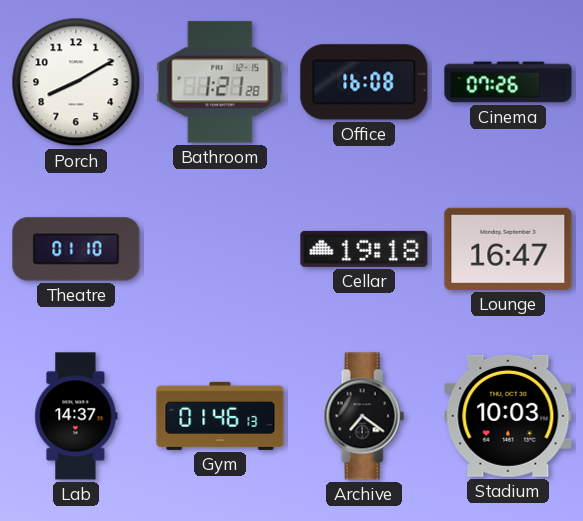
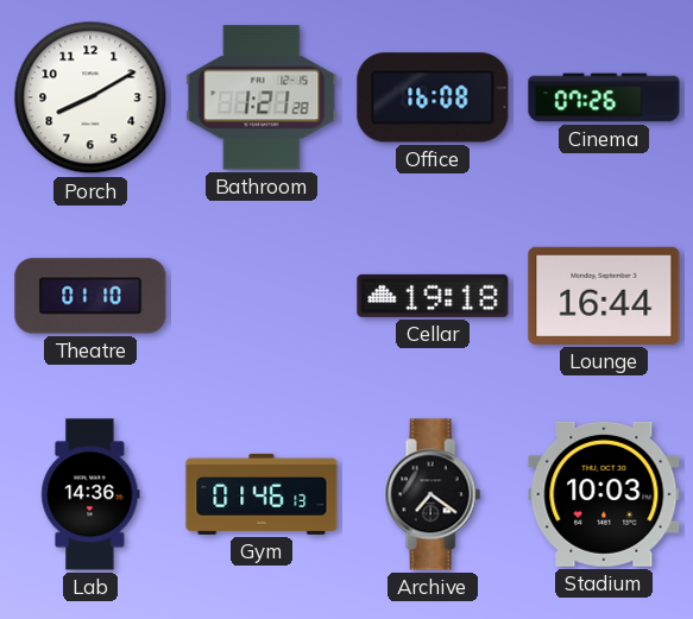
Lounge: 16:47 -> 16:44
Lab: 14:37 -> 14:36
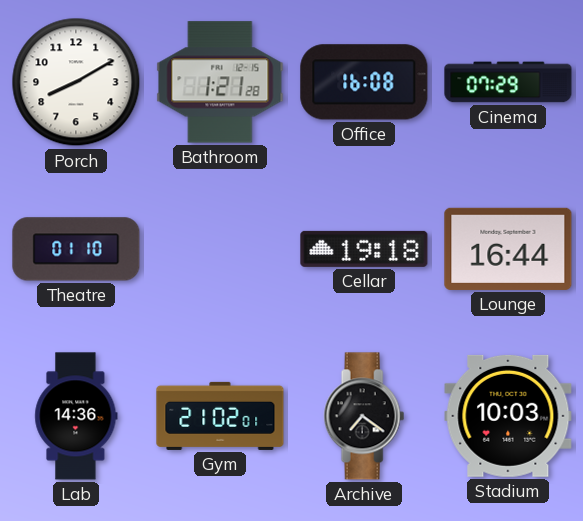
Cinema: 07:26 -> 07:29
Gym: 01:46 -> 21:02
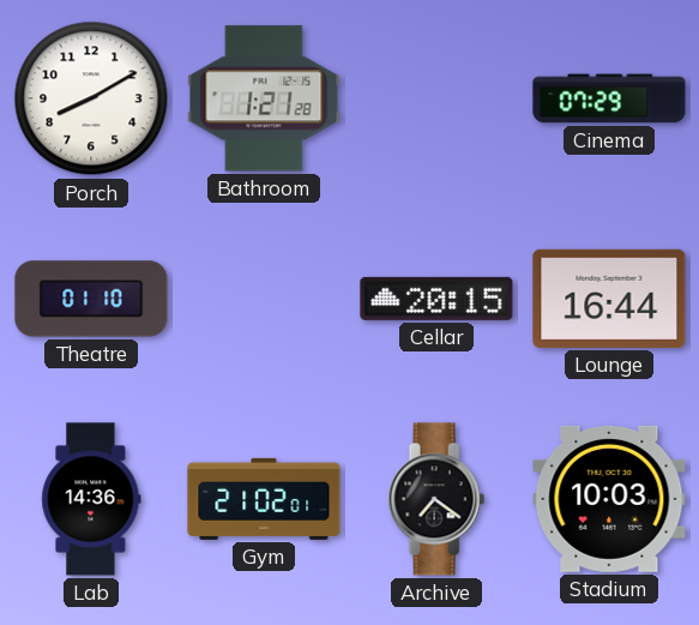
Office: 16:08 -> none
Cellar: 19:18 -> 20:15
